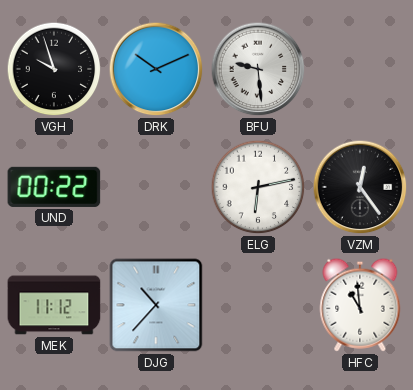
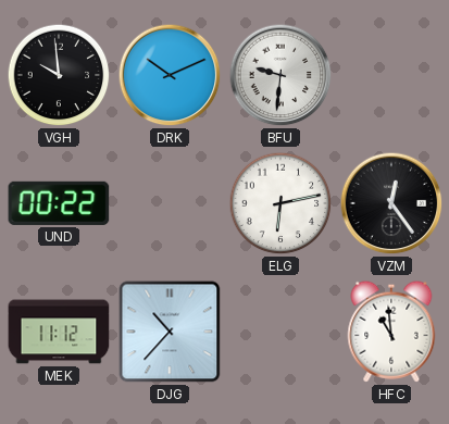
VGH: 9:57 -> 9:59
BFU: 9:29 -> 9:31
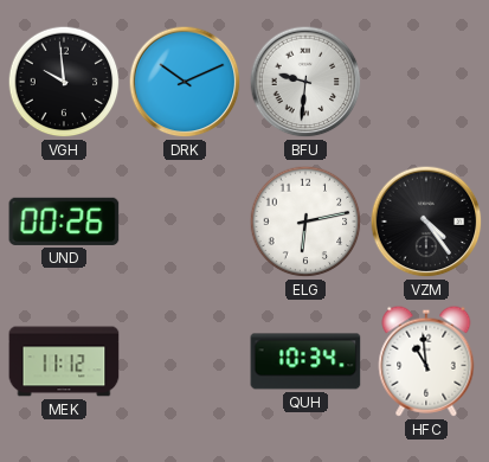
UND: 00:22 -> 00:26
VZM: 12:24 -> 4:24
DJG: 10:37 -> none
QUH: none -> 10:34
